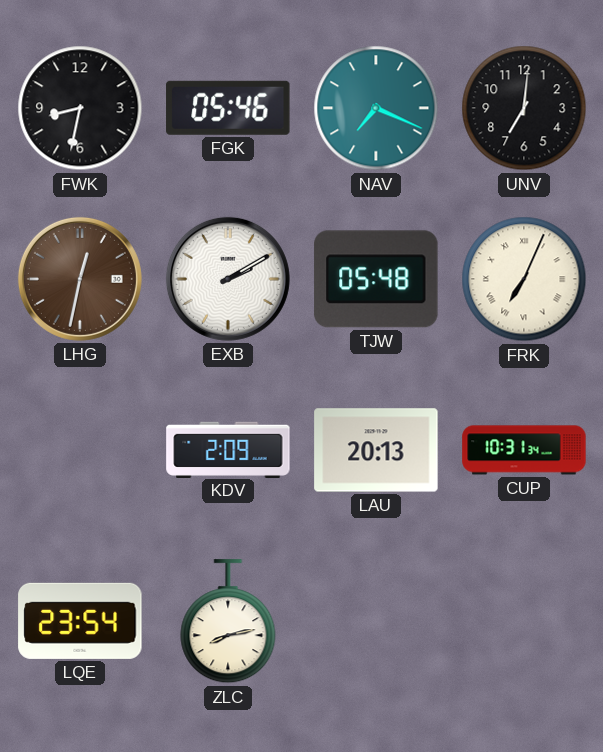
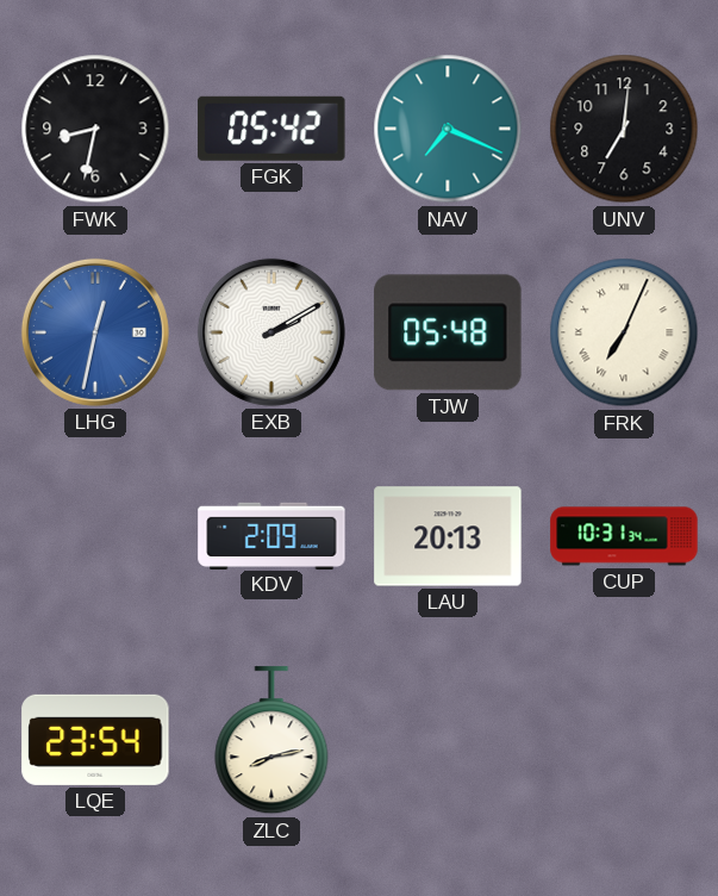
FGK: 05:46 -> 05:42
LHG dial: brown -> blue
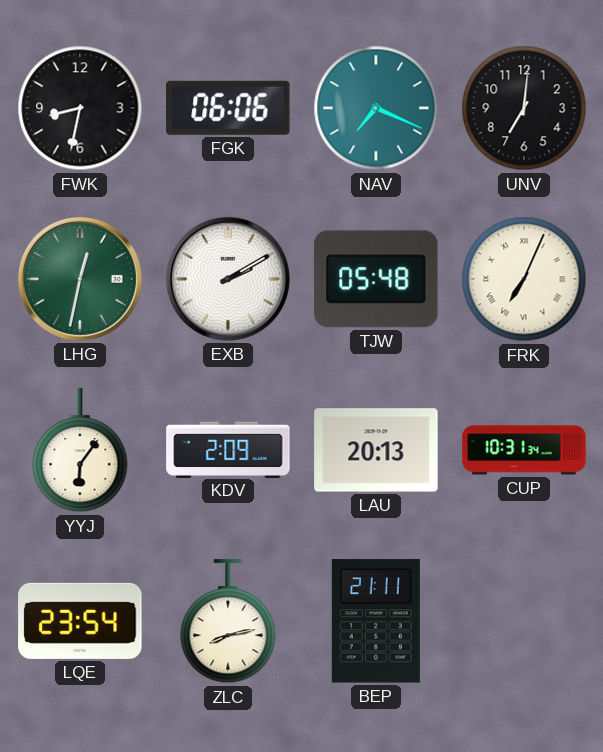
FGK: 05:42 -> 06:06
LHG dial: blue -> green
YYJ: none -> 6:06
BEP: none -> 21:11
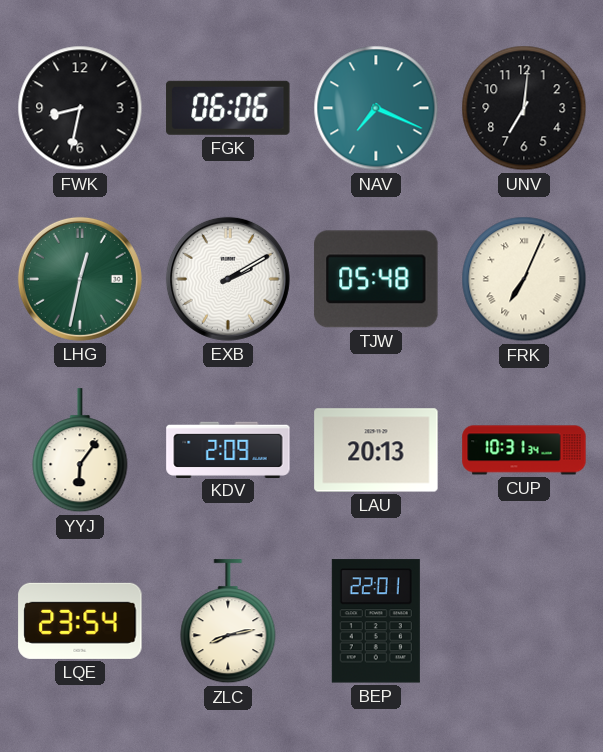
BEP: 21:11 -> 22:01
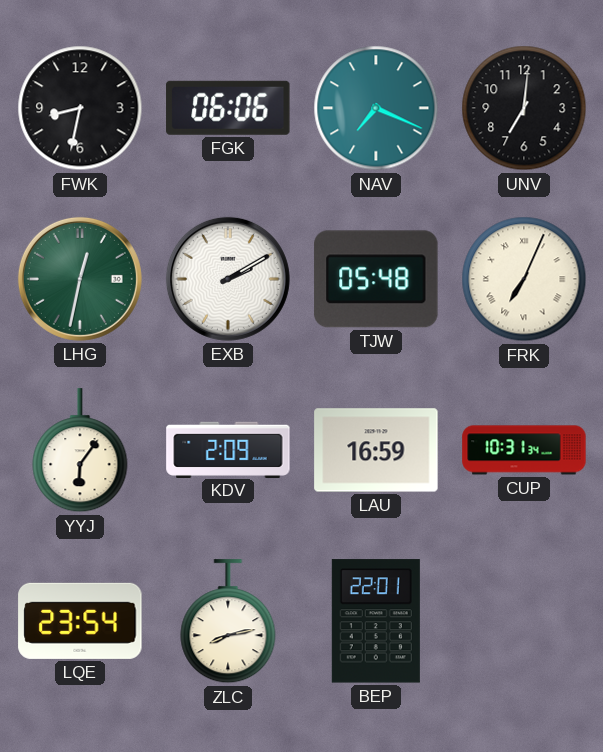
LAU: 20:13 -> 16:59
